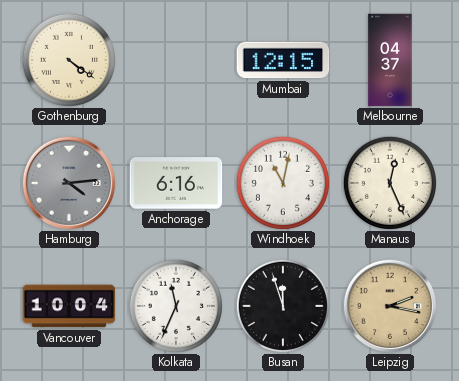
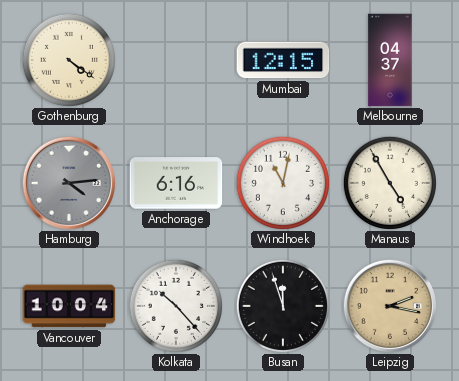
Manaus: 12:26 -> 4:55
Kolkata: 11:34 -> 10:23
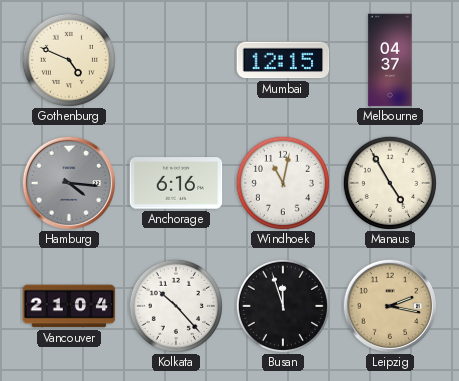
Gothenburg: 4:21 -> 4:49
Hamburg: 4:14 -> 4:16
Vancouver: 10:04 -> 21:04
